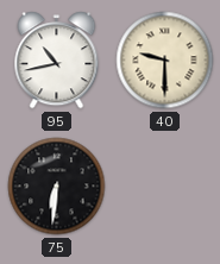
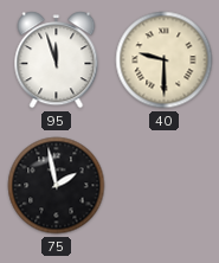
95: 10:43 -> 11:57
75: 6:31 -> 1:58
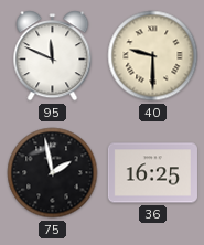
95: 11:57 -> 11:49
36: none -> 16:25
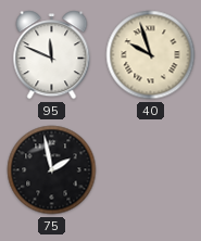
40: 9:30 -> 9:57
36: 16:25 -> none
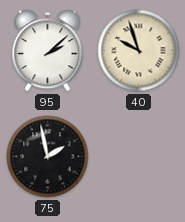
95: 11:49 -> 2:08
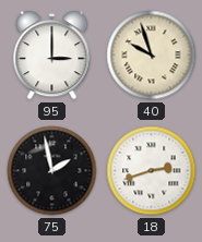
95: 2:08 -> 3:00
18: none -> 2:42
